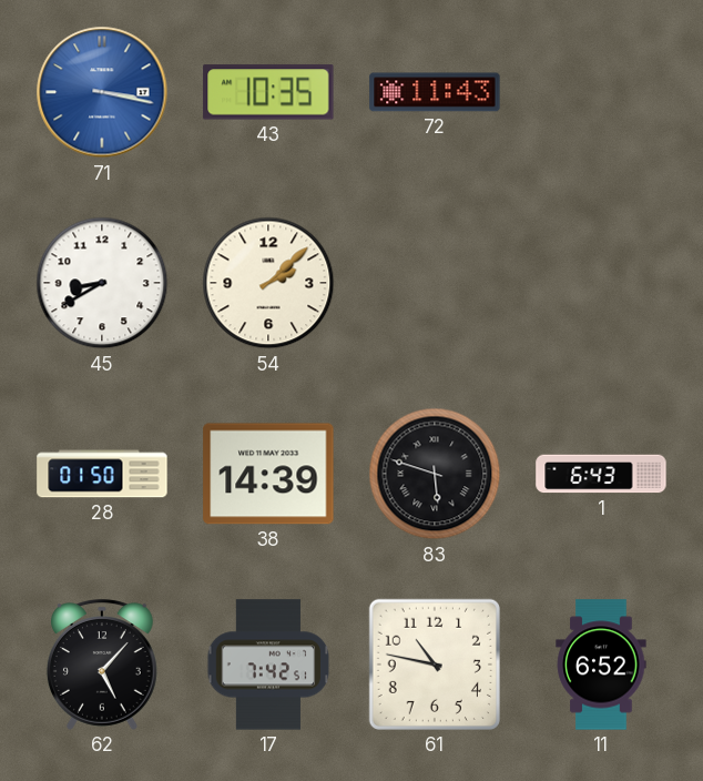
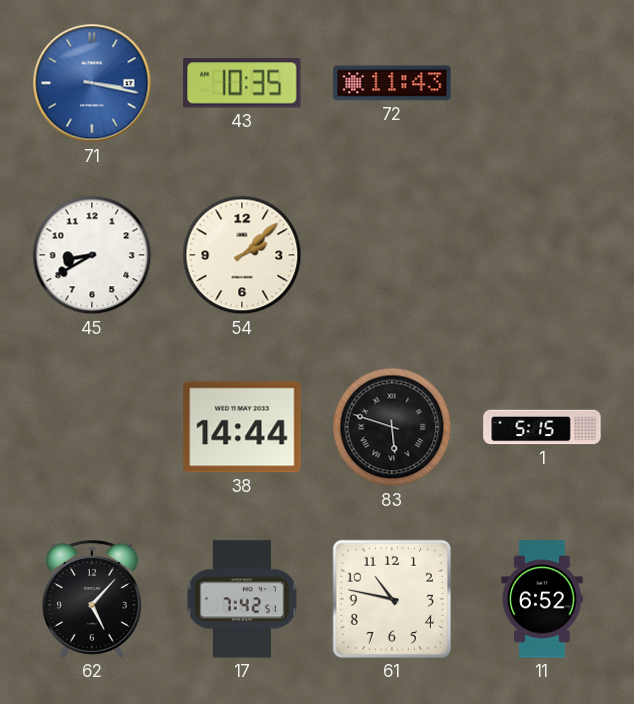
28: 01:50 -> none
38: 14:39 -> 14:44
1: 6:43 -> 5:15
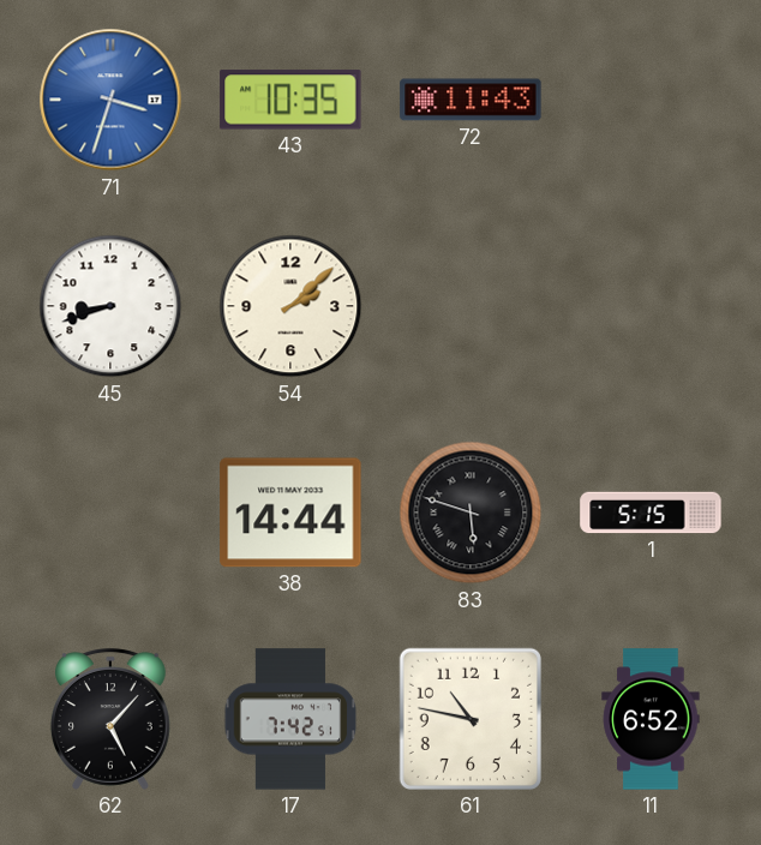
71: 3:17 -> 3:33
45: 8:40 -> 8:42
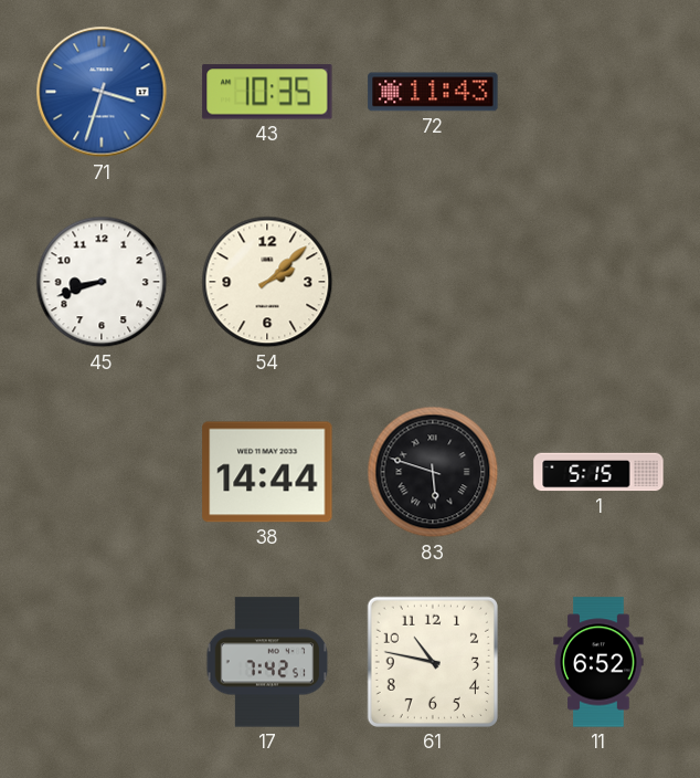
62: 5:07 -> none
